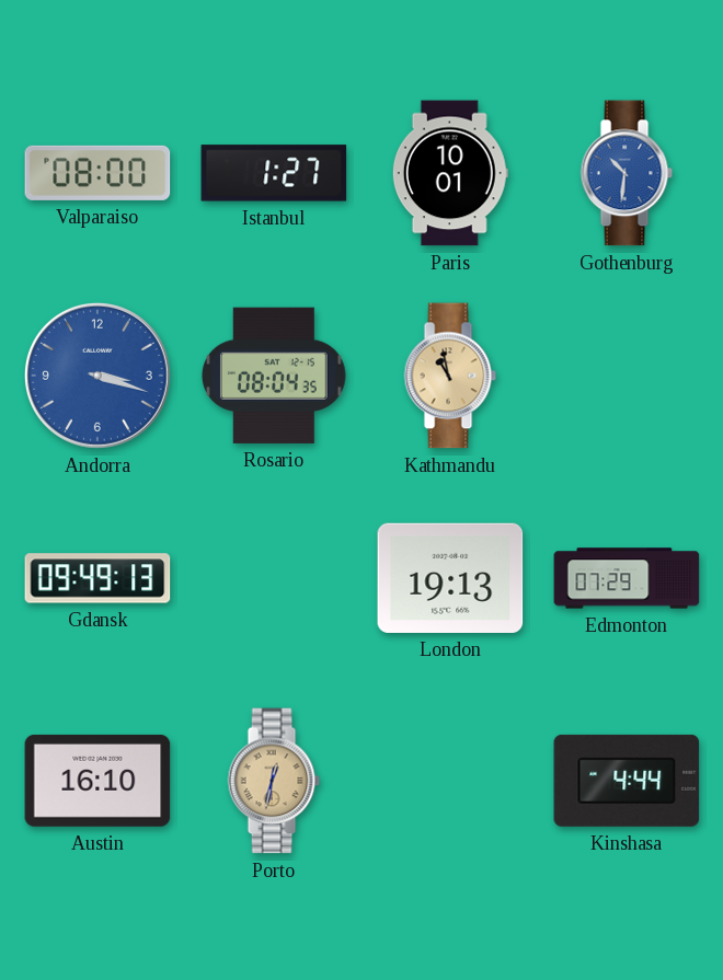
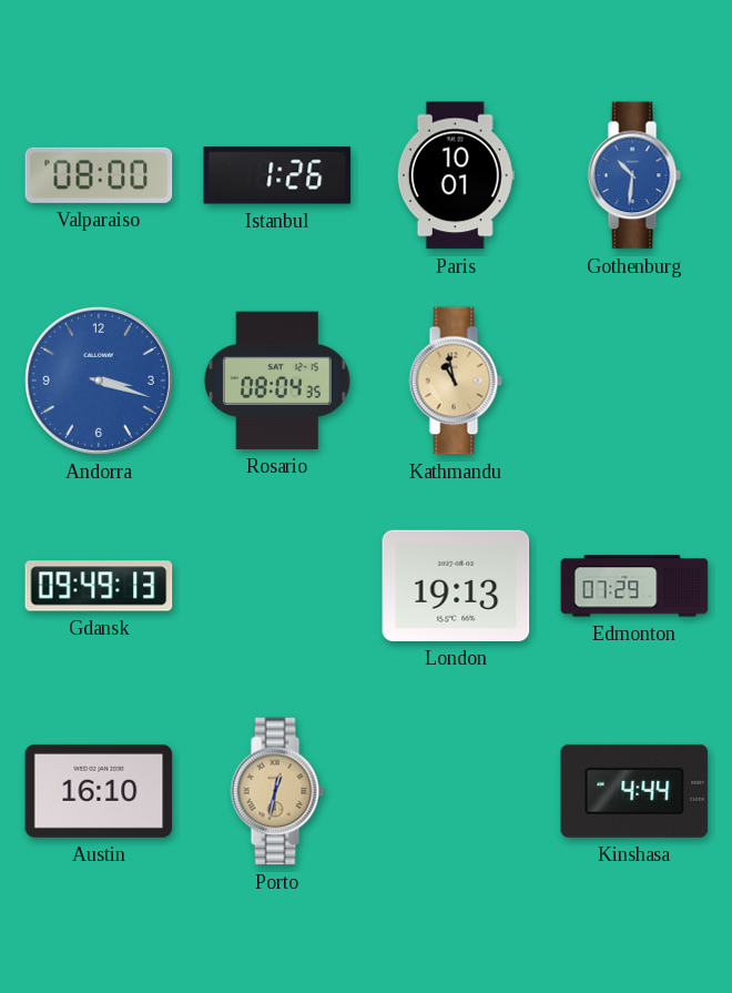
Istanbul: 1:27 -> 1:26
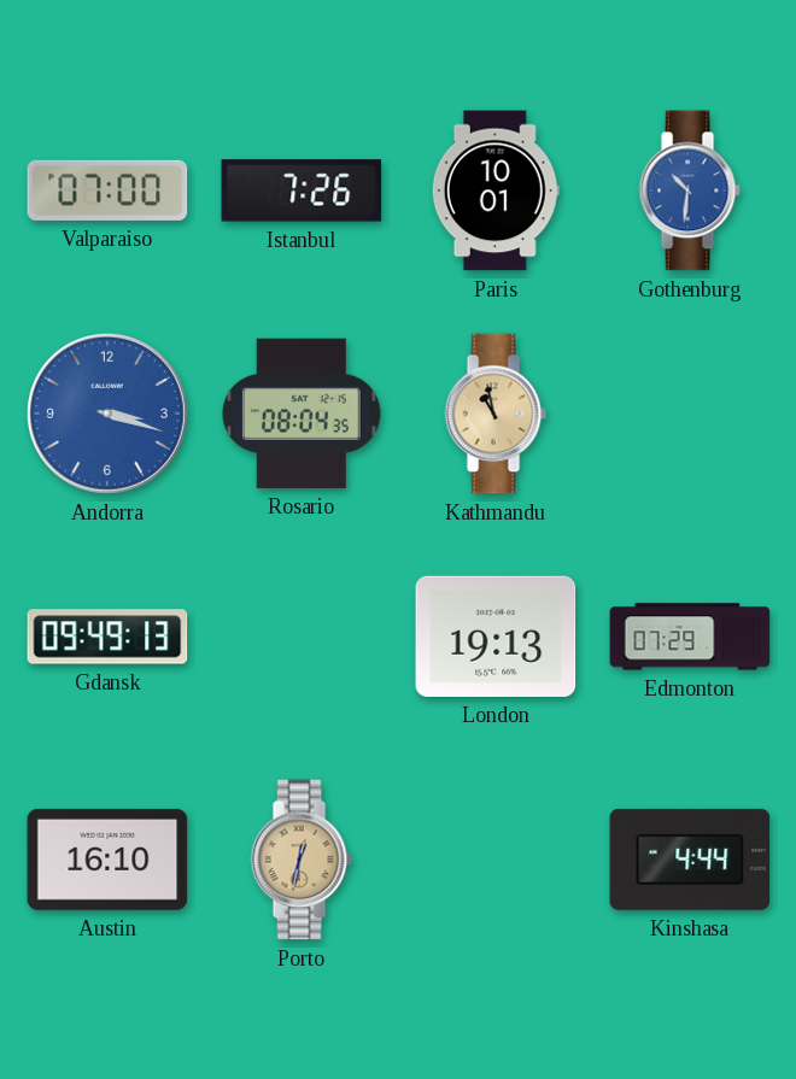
Valparaiso: 08:00 -> 07:00
Istanbul: 1:26 -> 7:26
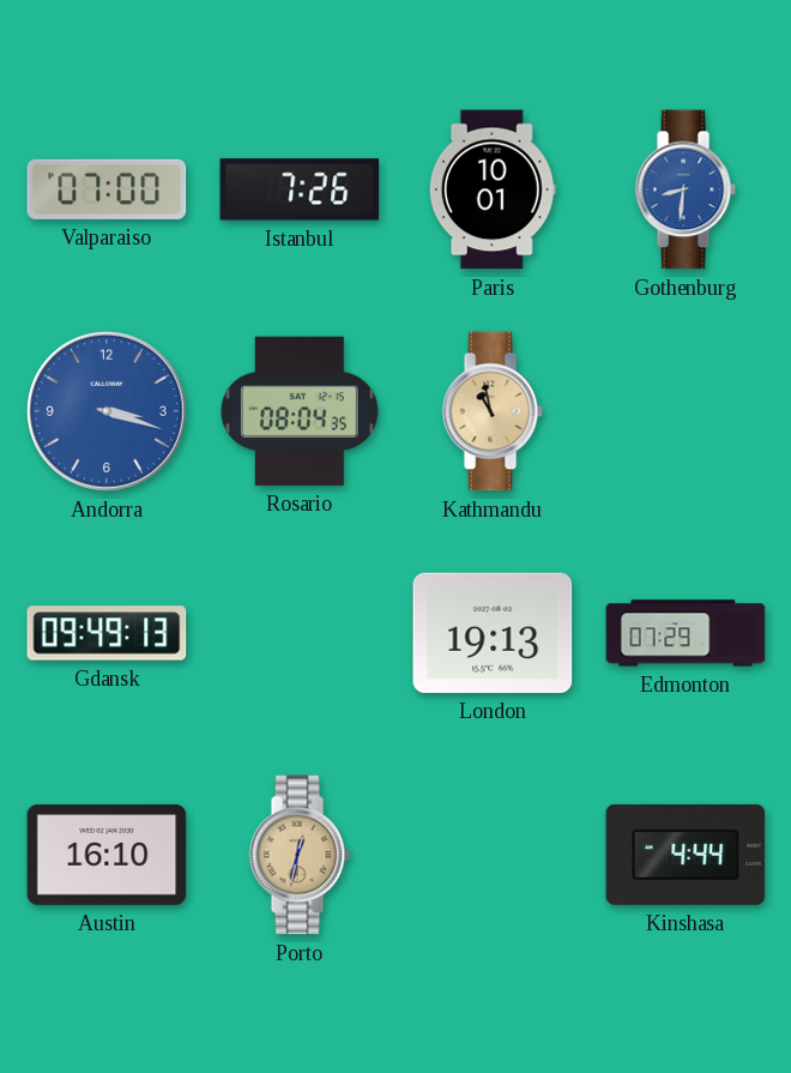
Gothenburg: 10:31 -> 8:31
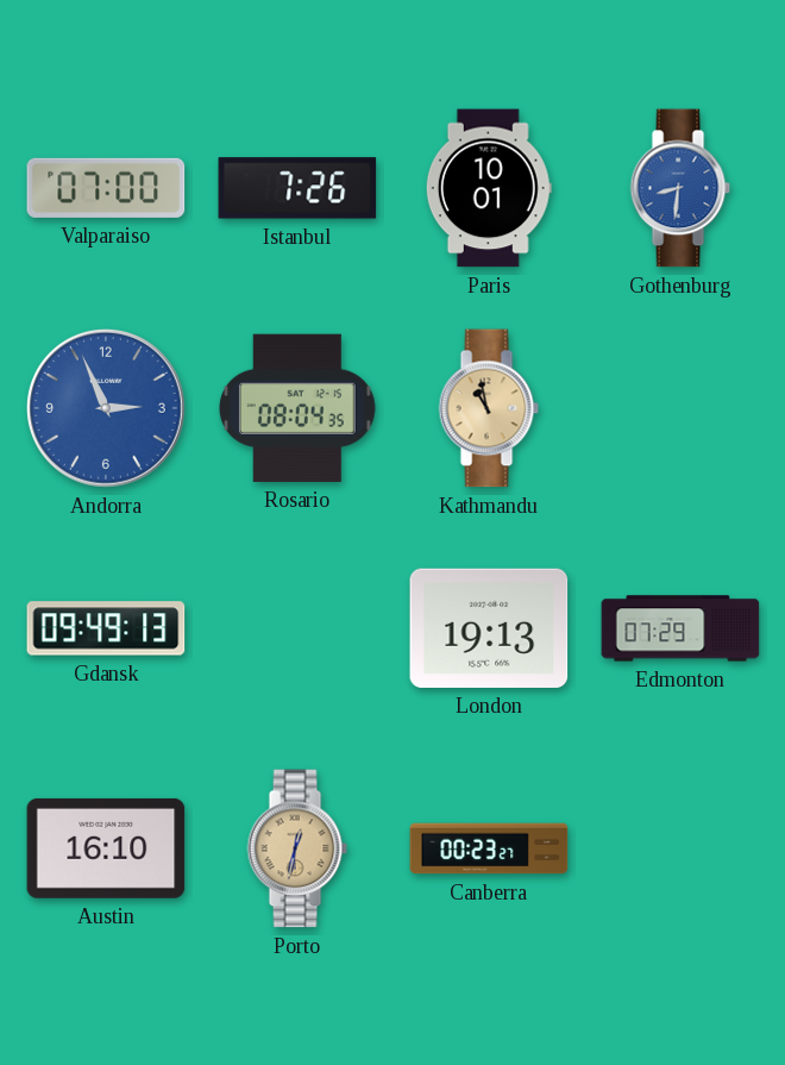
Andorra: 3:18 -> 2:56
Canberra: none -> 00:23
Kinshasa: 4:44 -> none
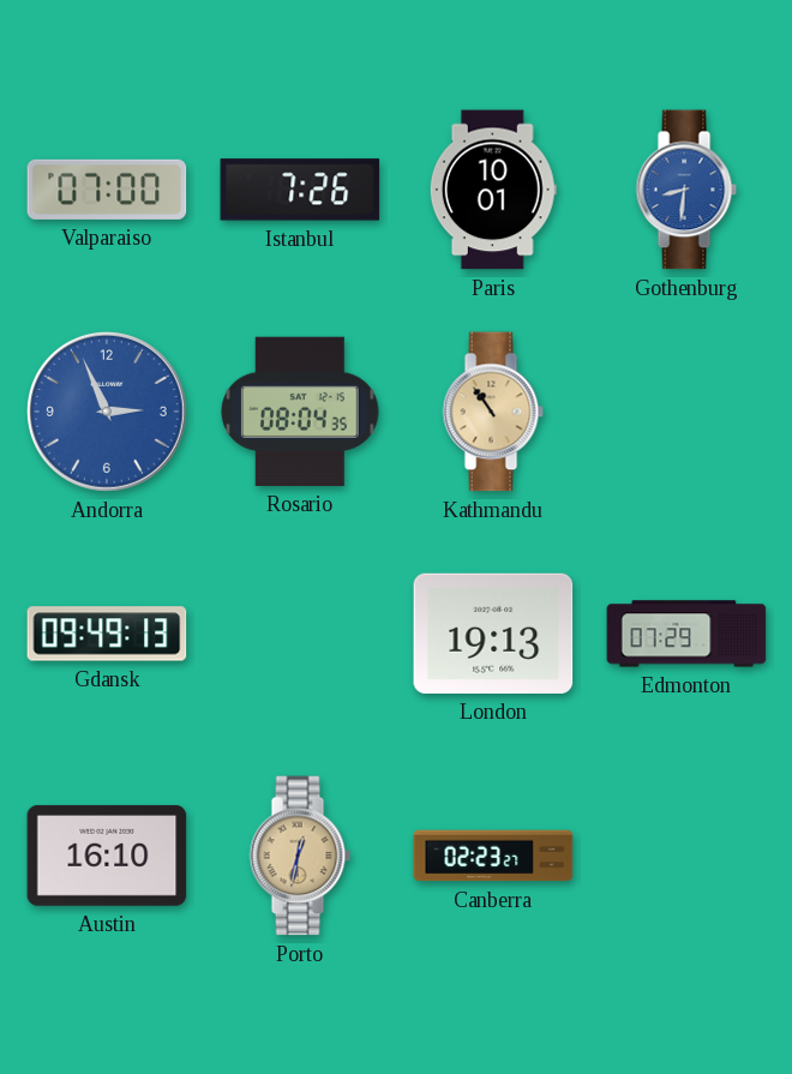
Kathmandu: 10:58 -> 10:54
Canberra: 00:23 -> 02:23
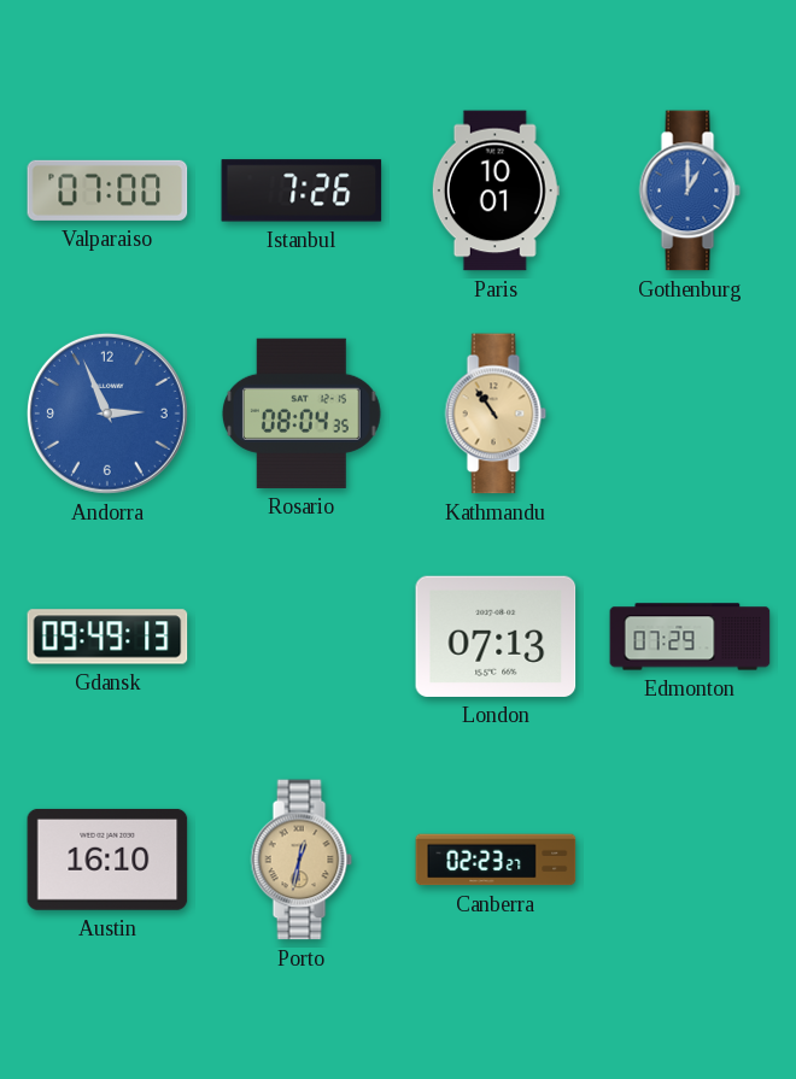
Gothenburg: 8:31 -> 1:00
London: 19:13 -> 07:13
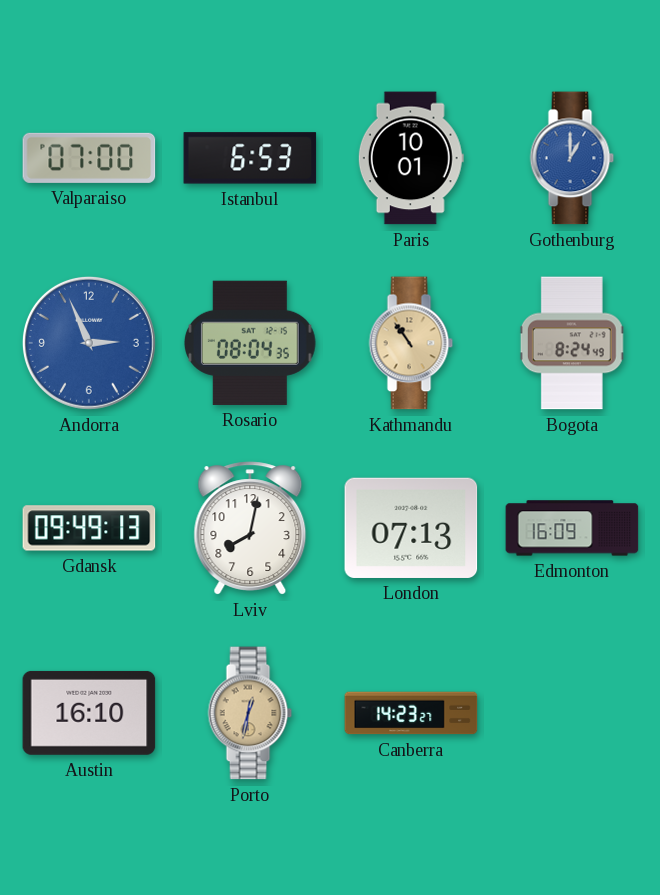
Istanbul: 7:26 -> 6:53
Bogota: none -> 8:24
Lviv: none -> 8:02
Edmonton: 07:29 -> 16:09
Canberra: 02:23 -> 14:23
